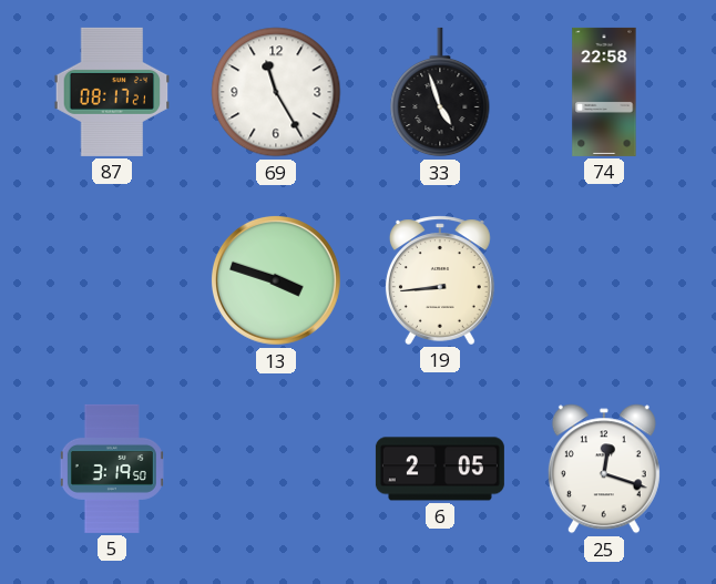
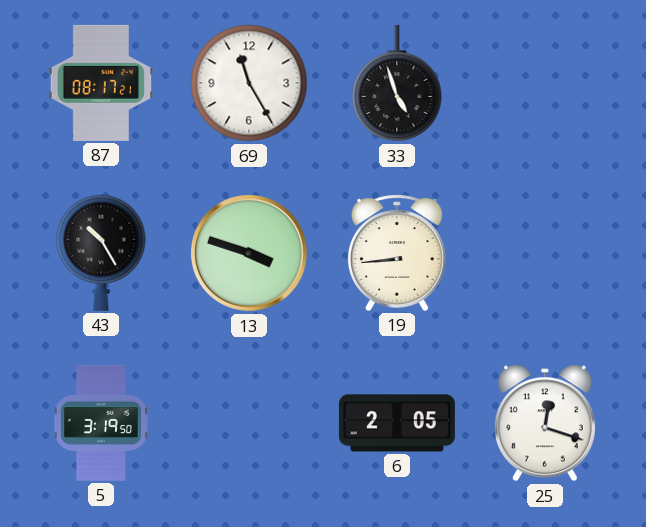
74: 22:58 -> none
43: none -> 10:25
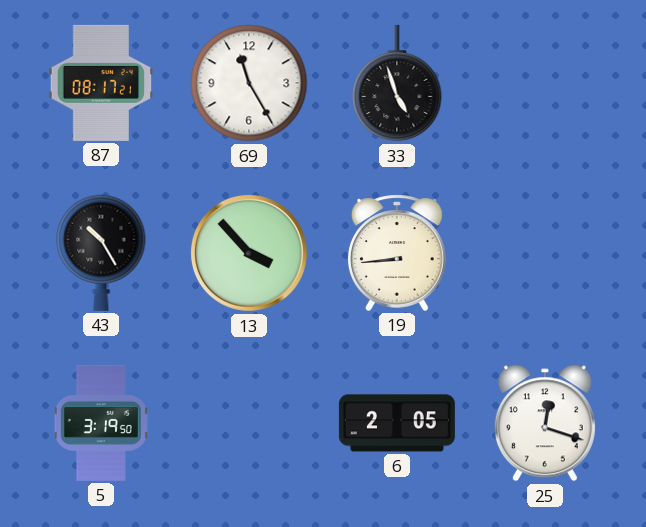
13: 3:48 -> 3:53
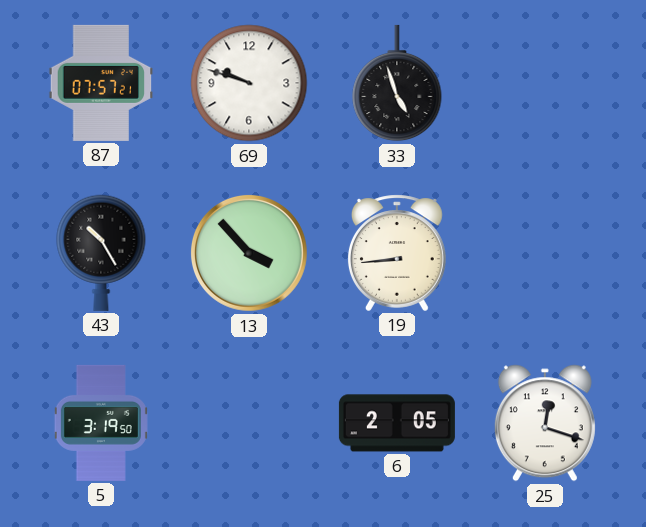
87: 08:17 -> 07:57
69: 11:25 -> 9:48
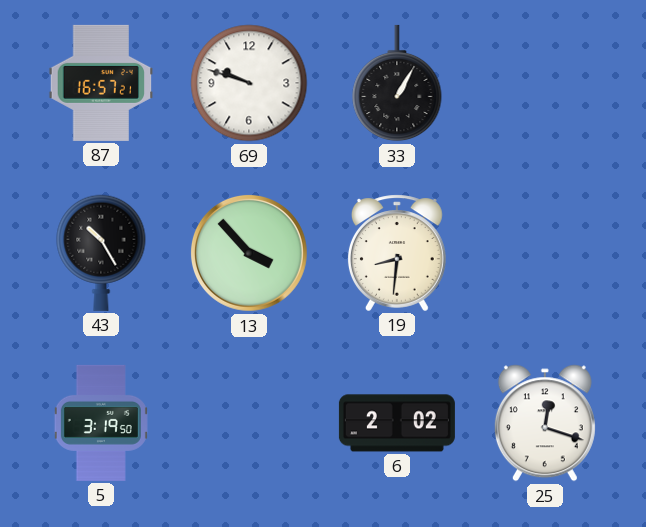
87: 07:57 -> 16:57
33: 4:57 -> 1:05
19: 8:44 -> 8:31
6: 2:05 -> 2:02
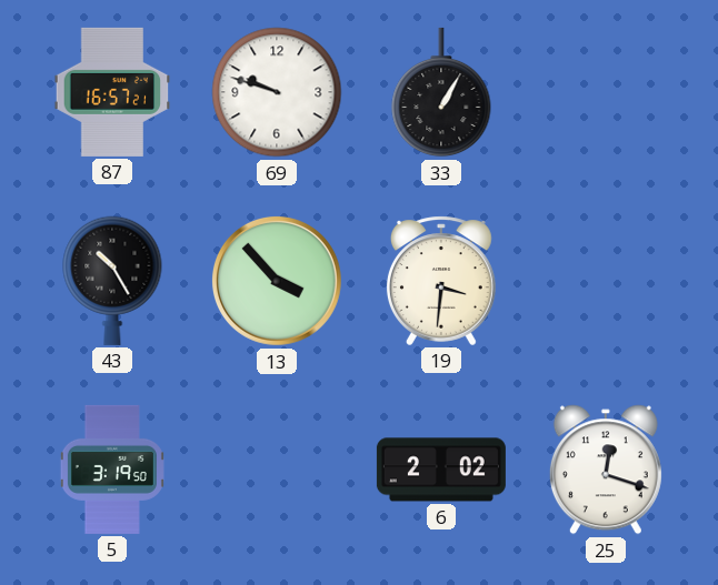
19: 8:31 -> 3:31
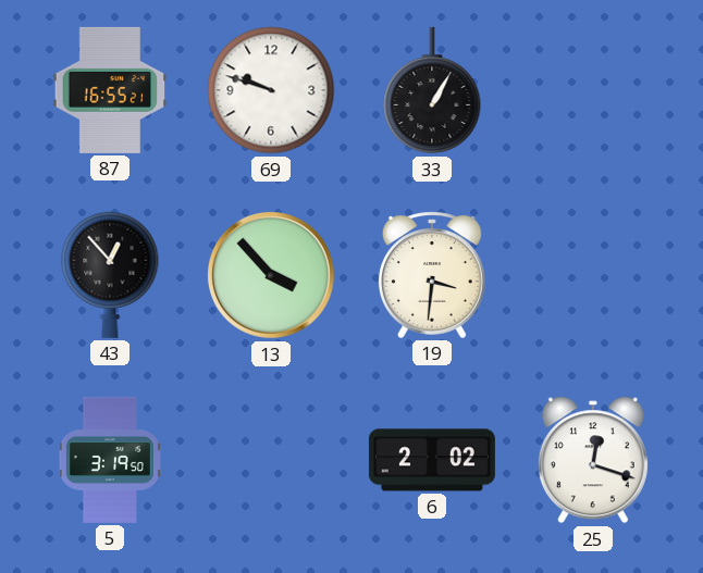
87: 16:57 -> 16:55
43: 10:25 -> 12:53
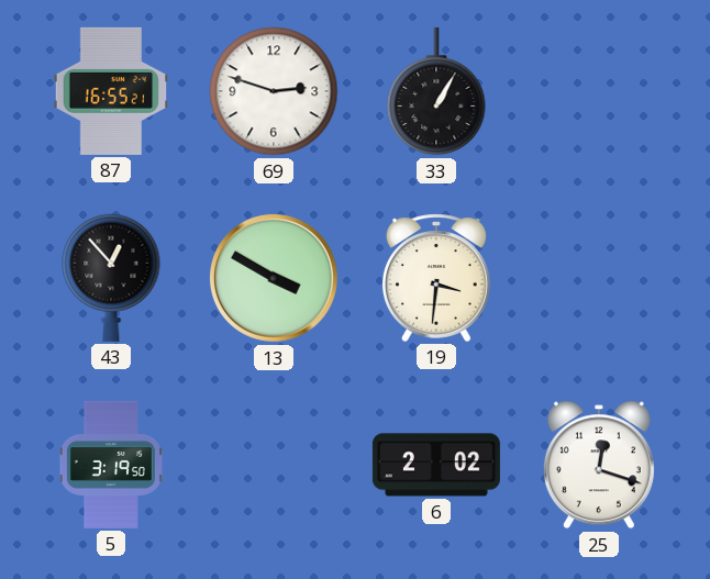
69: 9:48 -> 2:48
13: 3:53 -> 3:50
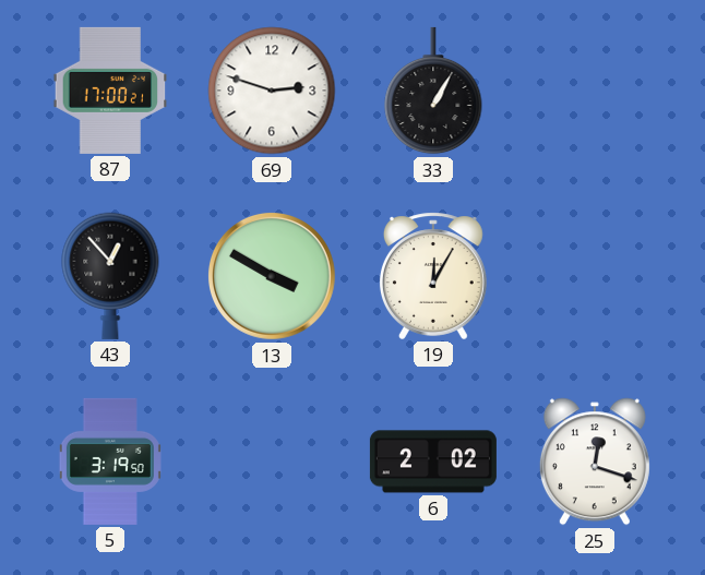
87: 16:55 -> 17:00
19: 3:31 -> 12:05
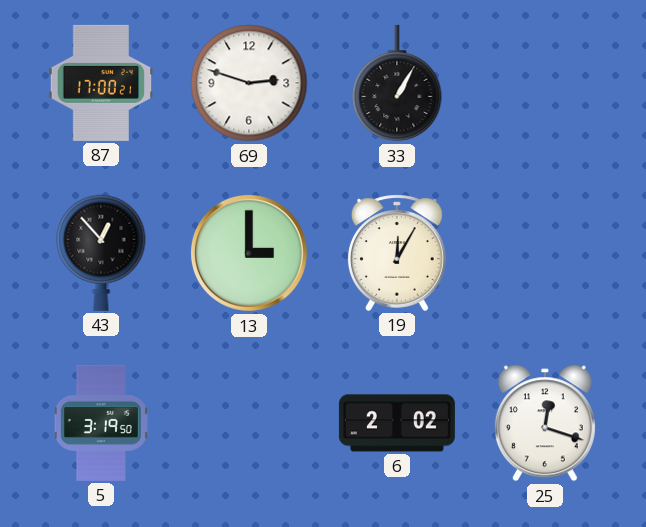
13: 3:50 -> 3:00
